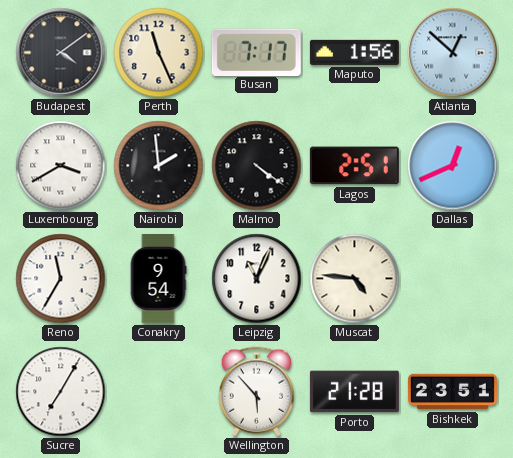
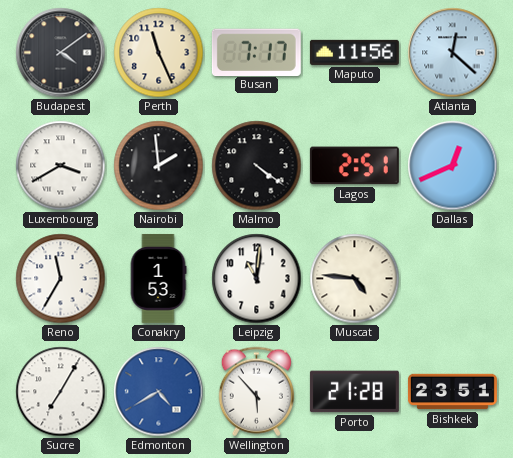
Maputo: 1:56 -> 11:56
Atlanta: 12:52 -> 12:22
Conakry: 9:54 -> 1:53
Leipzig: 11:04 -> 11:01
Edmonton: none -> 4:40
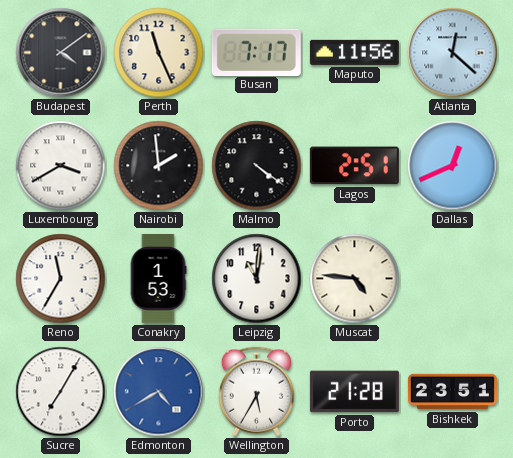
Wellington: 5:53 -> 5:35
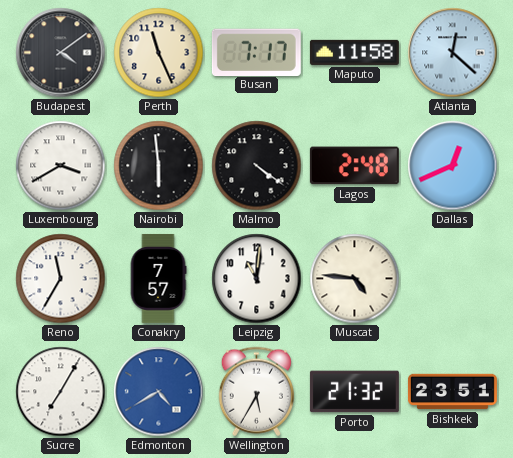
Maputo: 11:56 -> 11:58
Nairobi: 1:59 -> 5:59
Lagos: 2:51 -> 2:48
Conakry: 1:53 -> 7:57
Porto: 21:28 -> 21:32
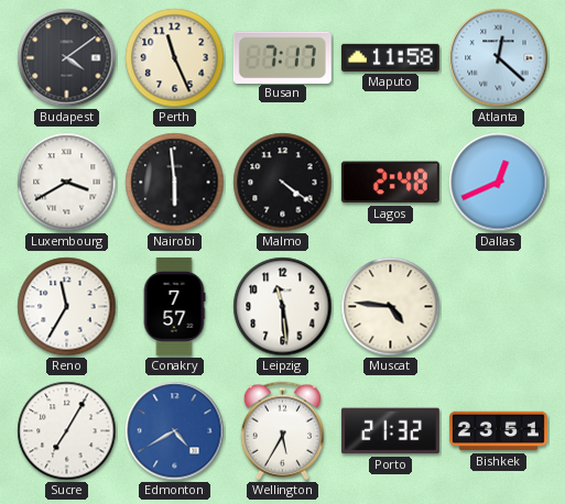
Leipzig: 11:01 -> 11:29
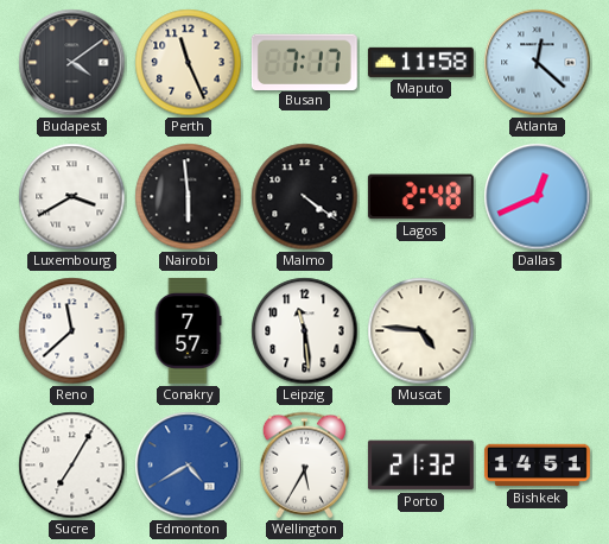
Reno: 11:35 -> 11:38
Bishkek: 23:51 -> 14:51
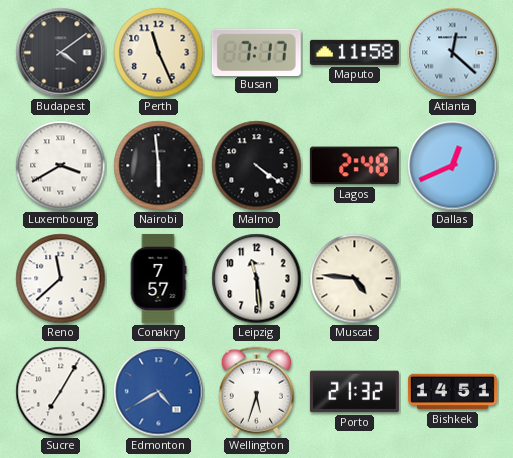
Wellington: 5:35 -> 5:33
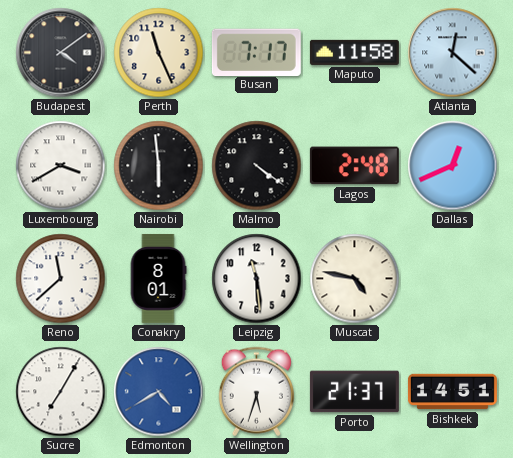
Conakry: 7:57 -> 8:01
Muscat: 4:46 -> 4:47
Porto: 21:32 -> 21:37
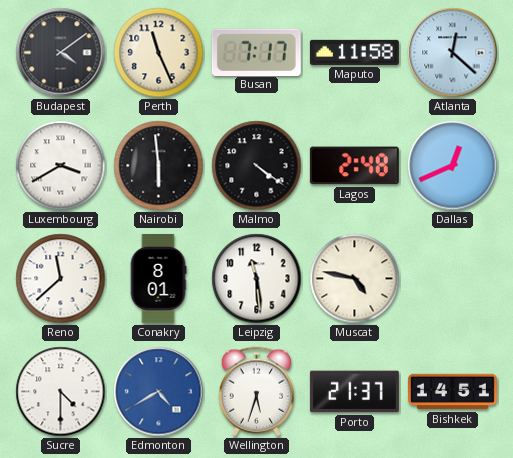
Sucre: 7:05 -> 4:30
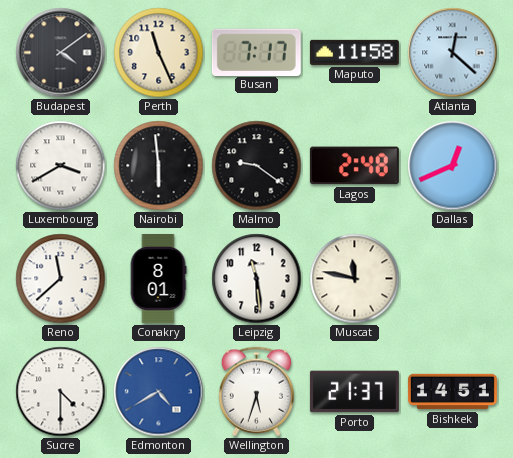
Malmo: 4:21 -> 9:21
Muscat: 4:47 -> 11:47
